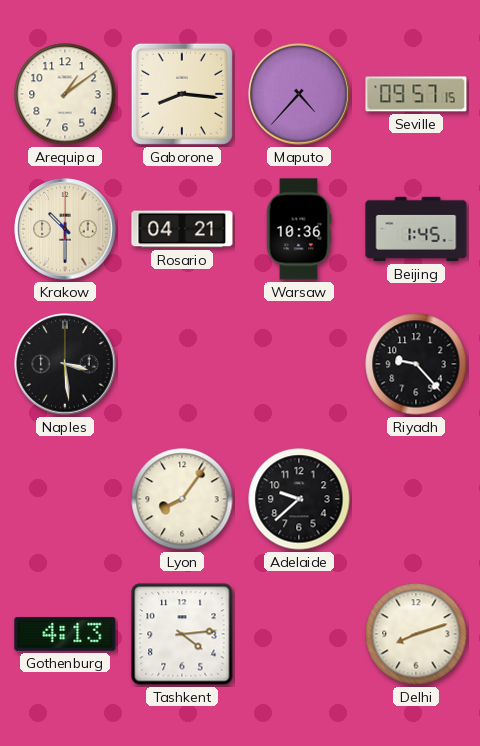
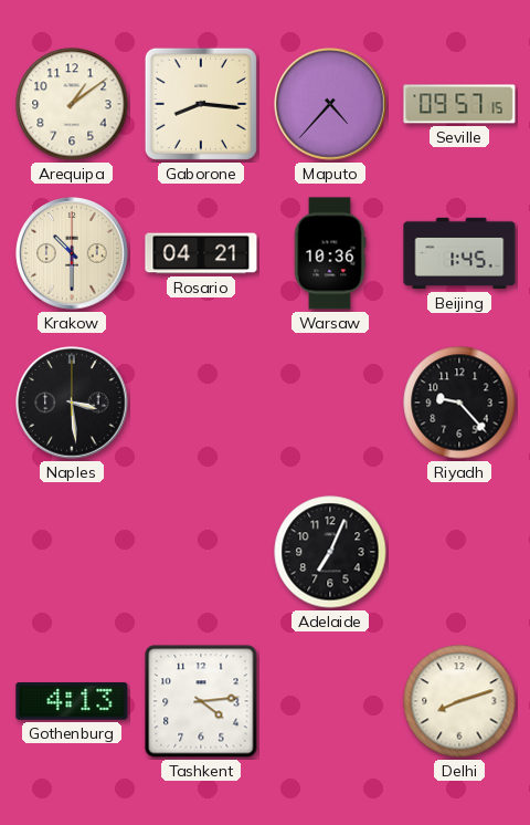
Lyon: 8:06 -> none
Adelaide: 9:38 -> 7:04
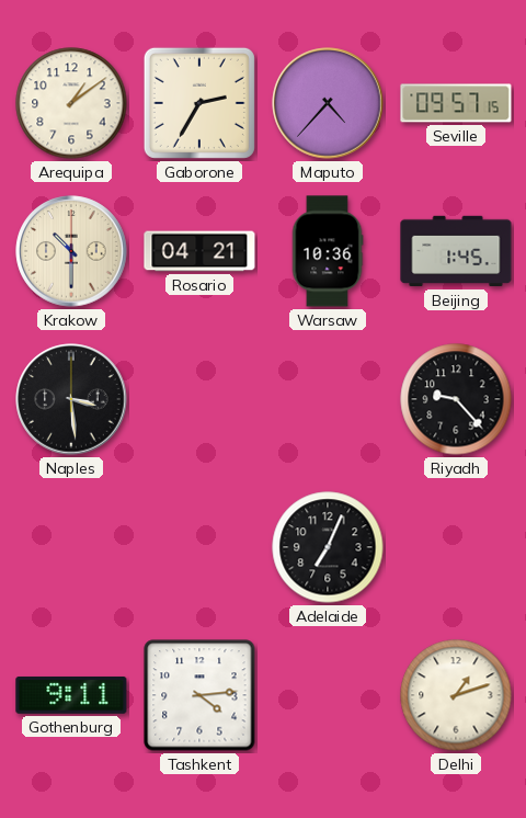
Gaborone: 8:16 -> 2:35
Gothenburg: 4:13 -> 9:11
Delhi: 8:12 -> 1:12
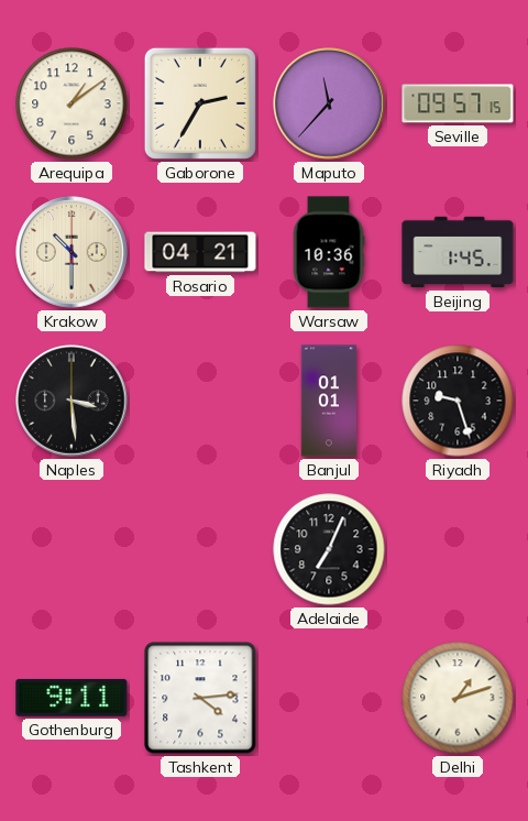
Maputo: 4:37 -> 11:37
Banjul: none -> 01:01
Riyadh: 9:23 -> 9:27
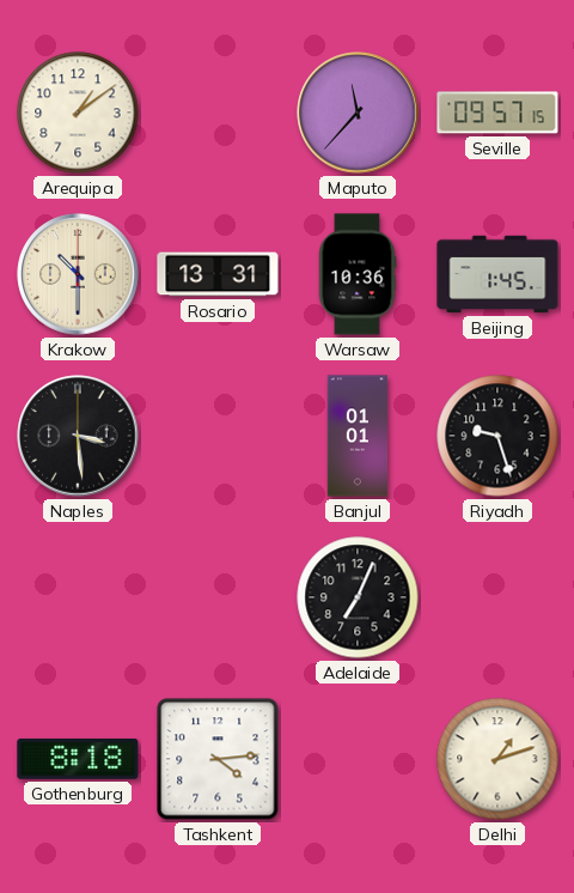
Gaborone: 2:35 -> none
Rosario: 04:21 -> 13:31
Gothenburg: 9:11 -> 8:18
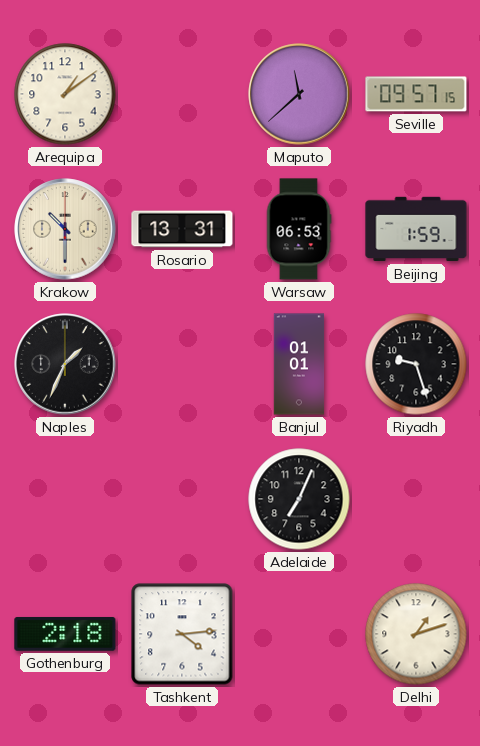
Maputo: 11:37 -> 11:38
Warsaw: 10:36 -> 06:53
Beijing: 1:45 -> 1:59
Naples: 3:29 -> 1:34
Gothenburg: 8:18 -> 2:18
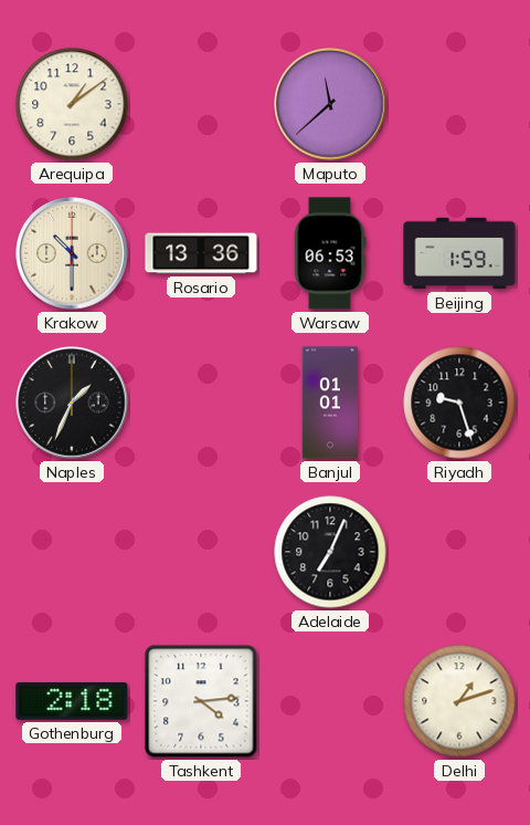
Seville: 09:57 -> none
Rosario: 13:31 -> 13:36
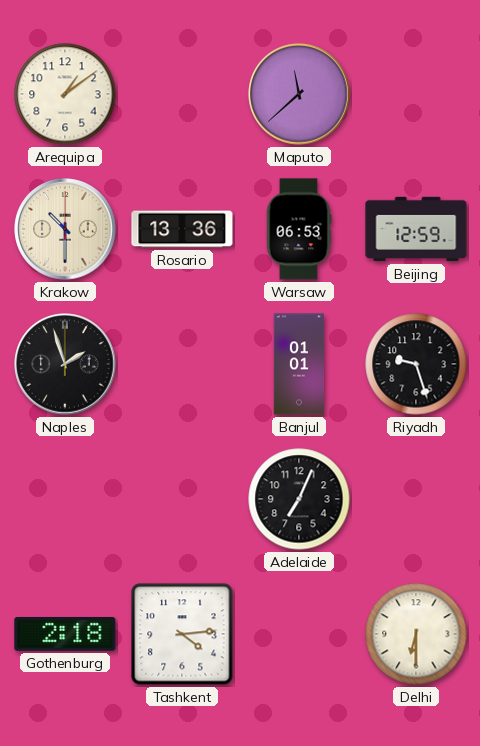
Beijing: 1:59 -> 12:59
Naples: 1:34 -> 1:57
Delhi: 1:12 -> 6:30
